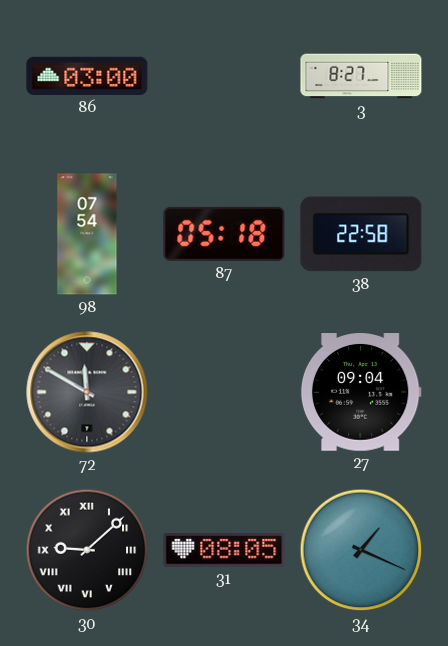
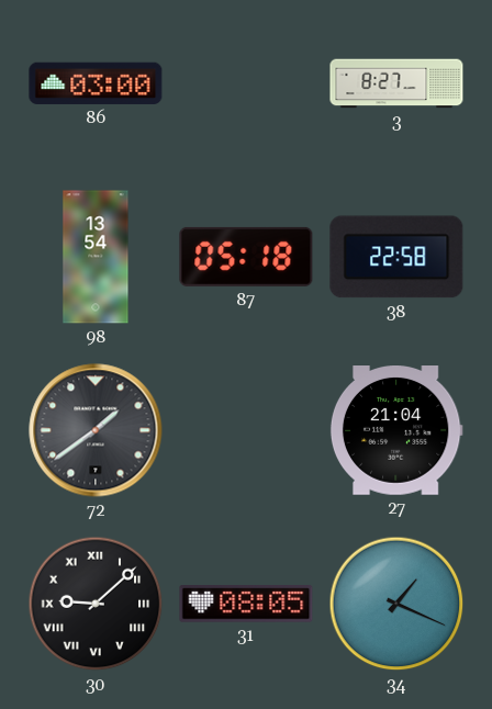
98: 07:54 -> 13:54
72: 11:50 -> 1:39
27: 09:04 -> 21:04
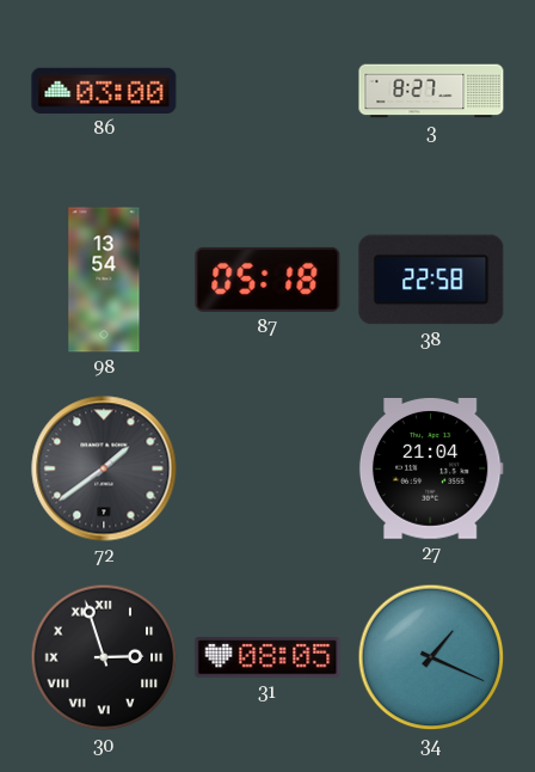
30: 9:08 -> 2:57
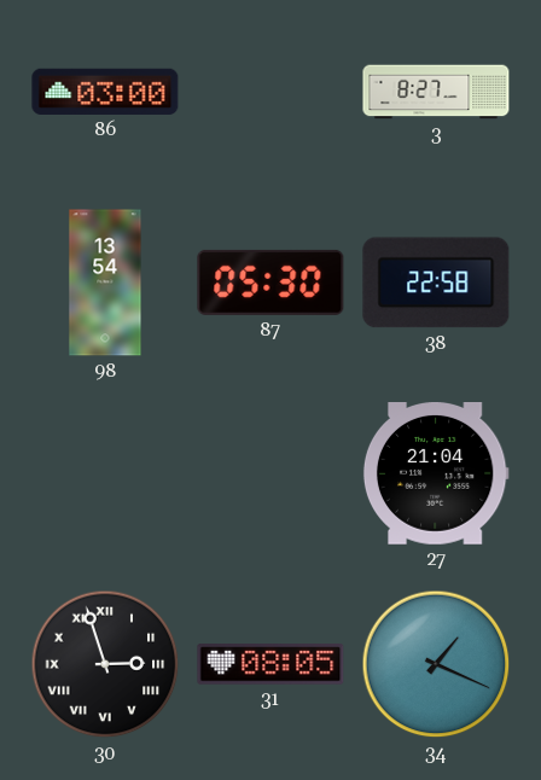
87: 05:18 -> 05:30
72: 1:39 -> none
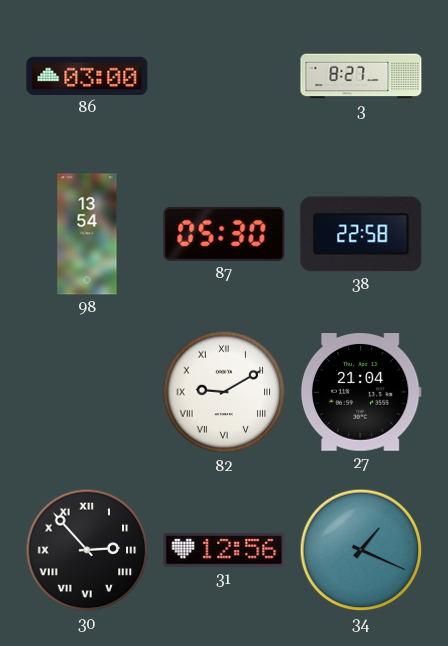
82: none -> 9:10
30: 2:57 -> 2:53
31: 08:05 -> 12:56
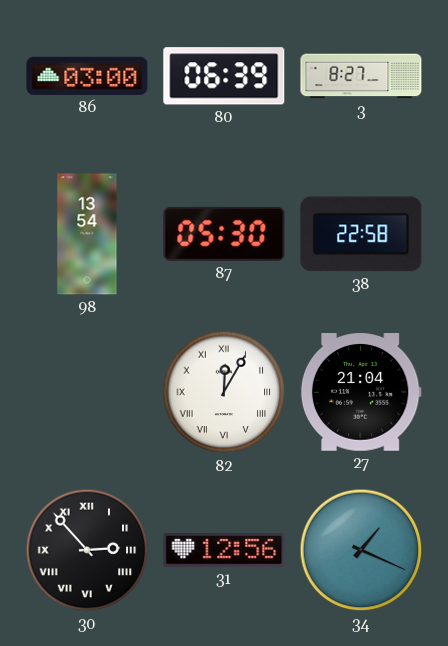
80: none -> 06:39
82: 9:10 -> 12:05
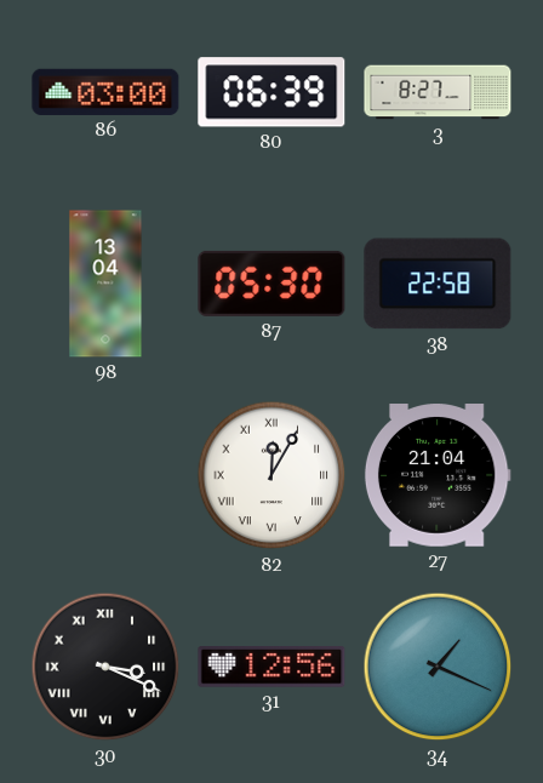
98: 13:54 -> 13:04
30: 2:53 -> 3:19
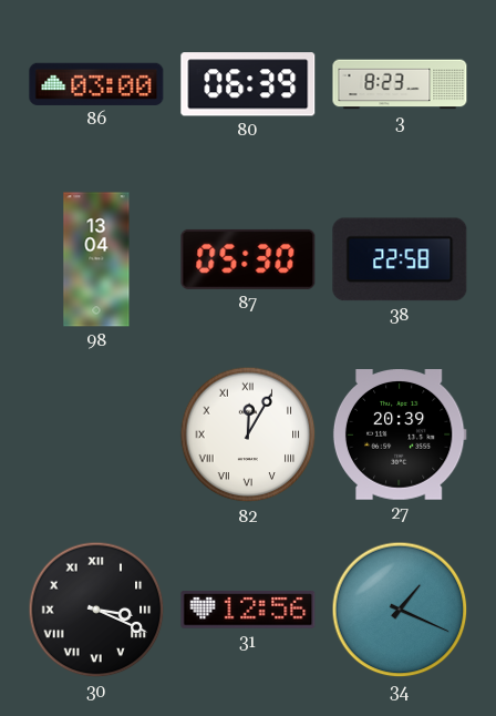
3: 8:27 -> 8:23
27: 21:04 -> 20:39
